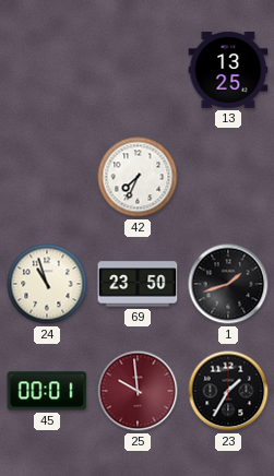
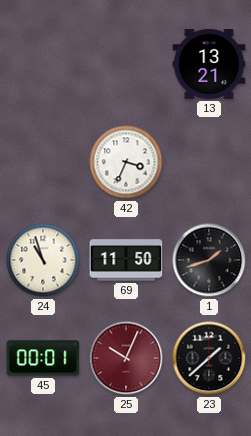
13: 13:25 -> 13:21
42: 7:34 -> 3:34
69: 23:50 -> 11:50
25: 9:59 -> 10:04
23: 1:35 -> 1:38
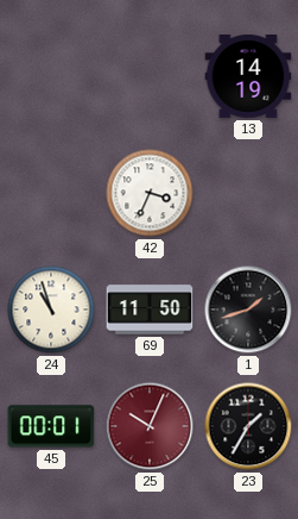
13: 13:21 -> 14:19
23: 1:38 -> 1:35
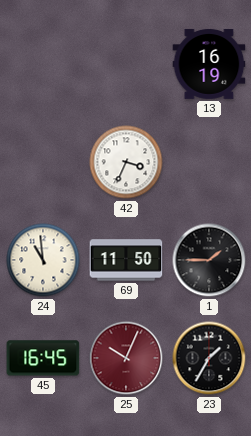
13: 14:19 -> 16:19
24: 10:57 -> 10:59
1: 1:42 -> 1:45
45: 00:01 -> 16:45
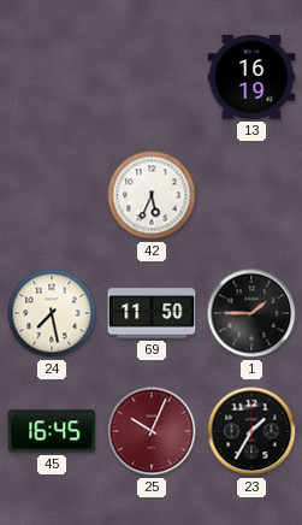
42: 3:34 -> 5:34
24: 10:59 -> 7:28
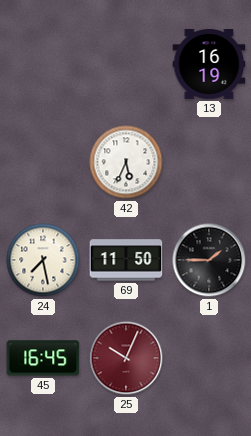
23: 1:35 -> none
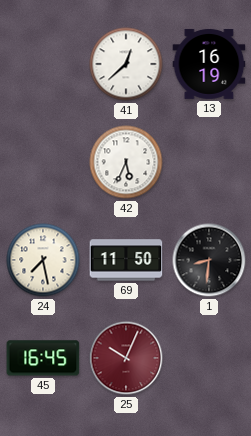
41: none -> 12:38
1: 1:45 -> 8:31
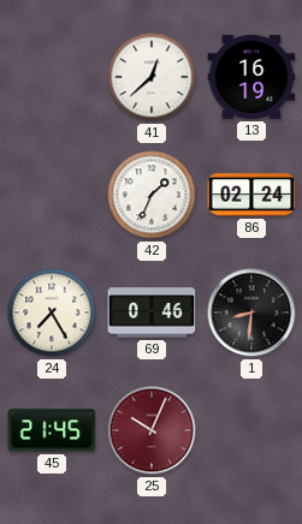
42: 5:34 -> 1:34
86: none -> 02:24
24: 7:28 -> 7:25
69: 11:50 -> 0:46
45: 16:45 -> 21:45
